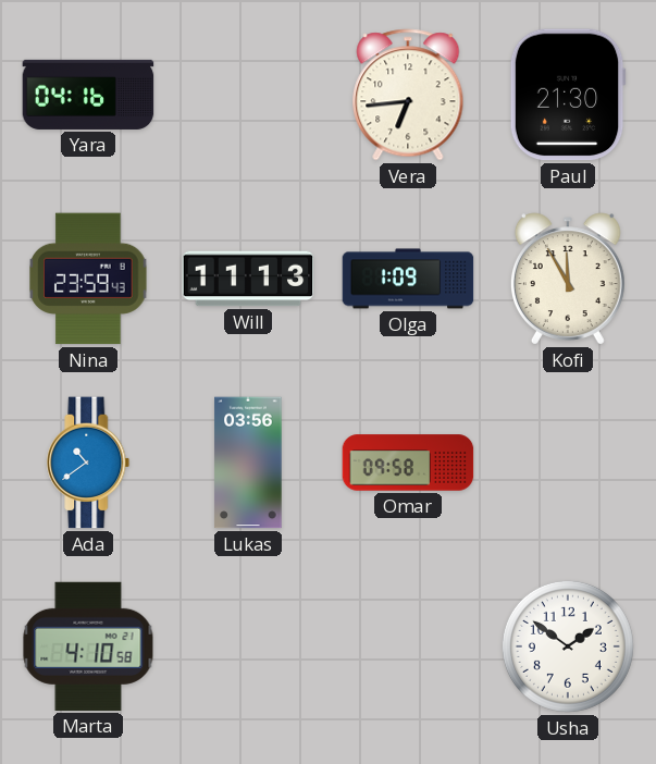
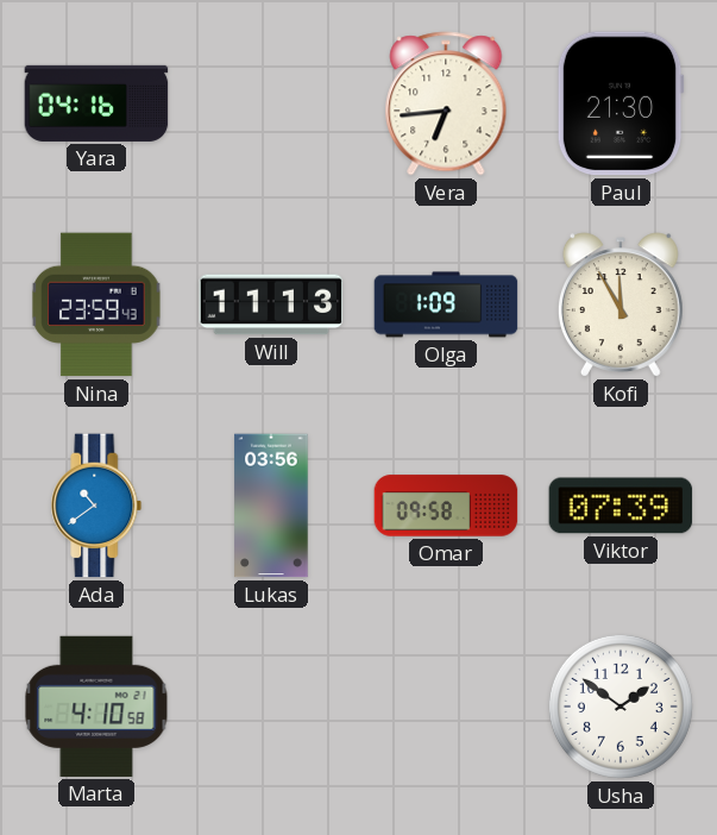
Viktor: none -> 07:39
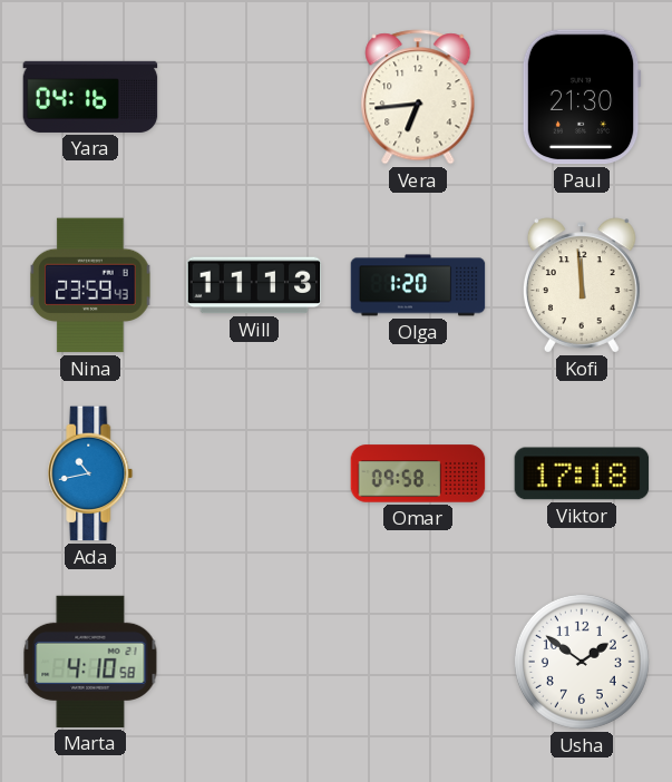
Olga: 1:09 -> 1:20
Kofi: 11:55 -> 11:59
Ada: 10:39 -> 10:43
Lukas: 03:56 -> none
Viktor: 07:39 -> 17:18
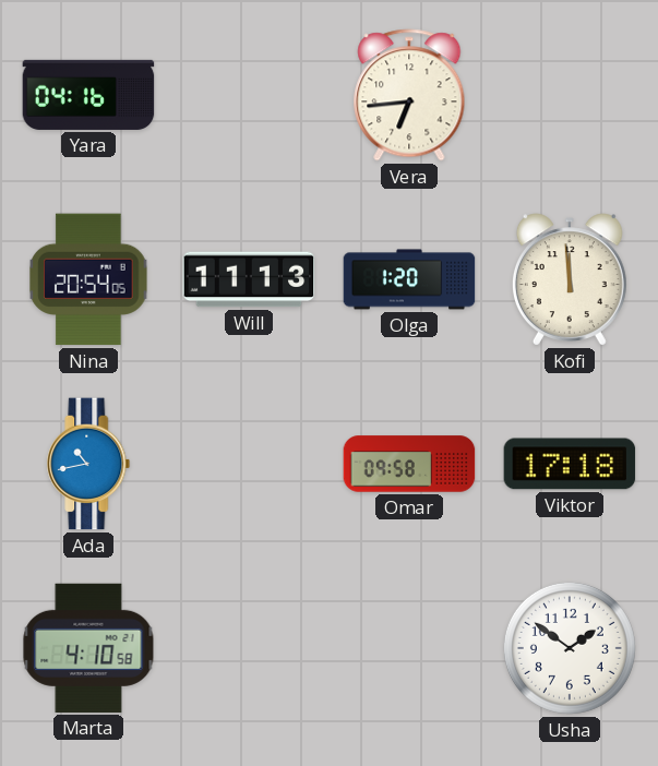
Paul: 21:30 -> none
Nina: 23:59 -> 20:54
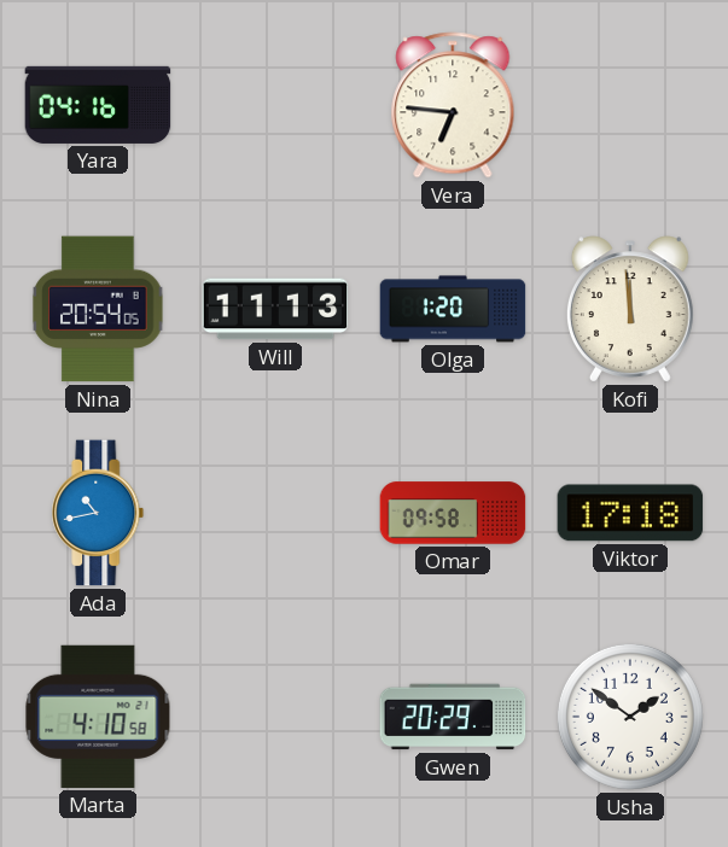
Vera: 6:44 -> 6:46
Gwen: none -> 20:29
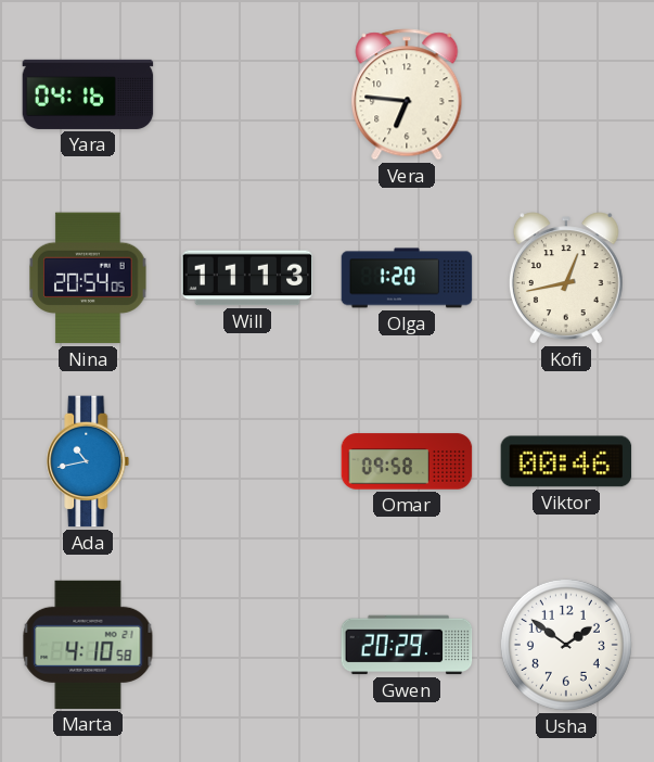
Kofi: 11:59 -> 12:43
Viktor: 17:18 -> 00:46
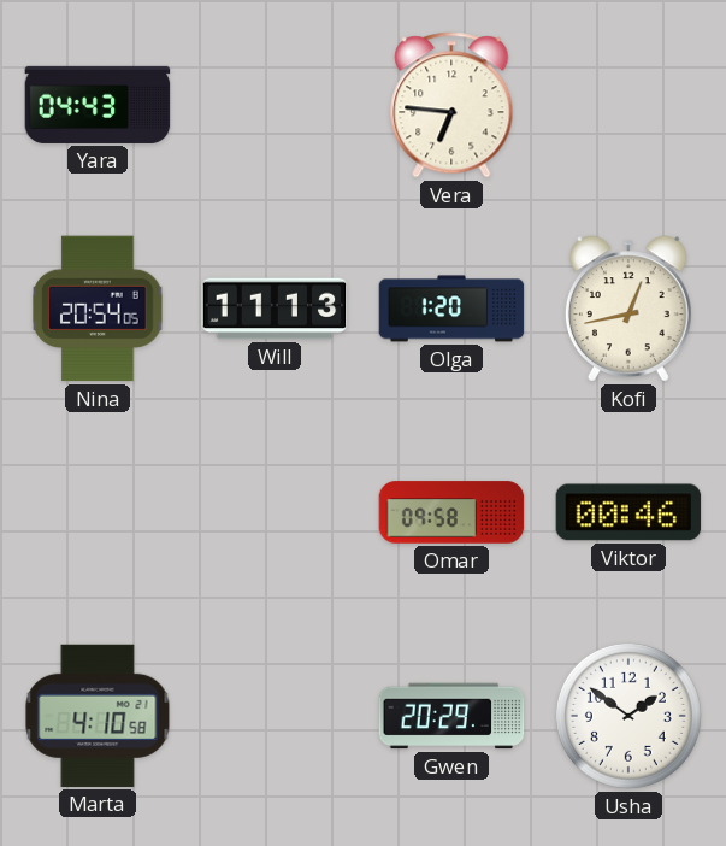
Yara: 04:16 -> 04:43
Ada: 10:43 -> none
